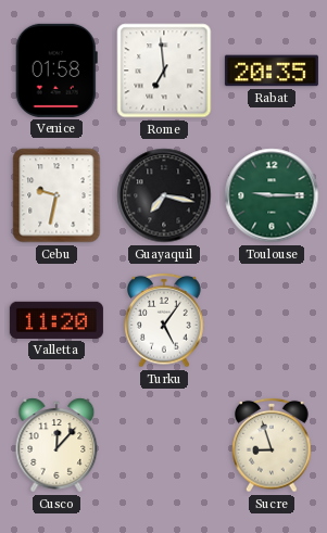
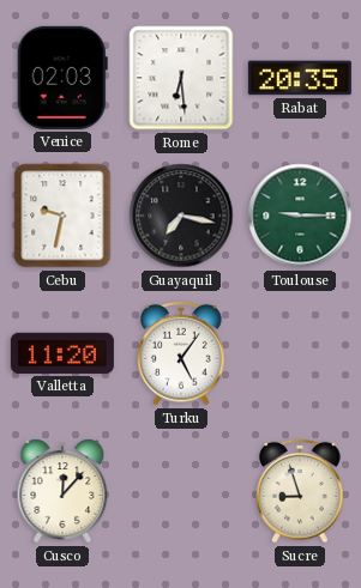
Venice: 01:58 -> 02:03
Rome: 6:59 -> 6:29
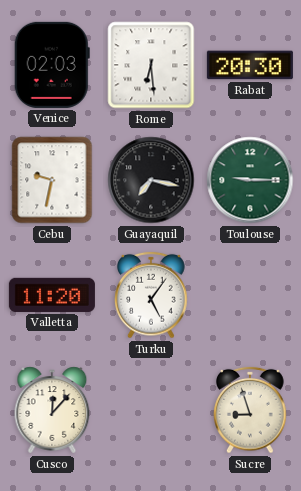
Rabat: 20:35 -> 20:30
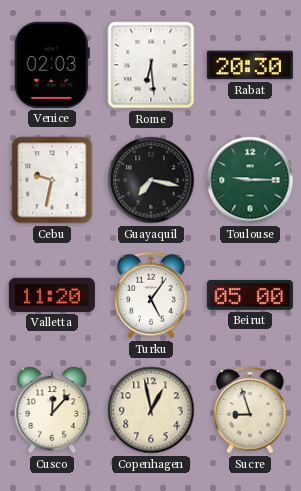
Beirut: none -> 05:00
Copenhagen: none -> 12:58
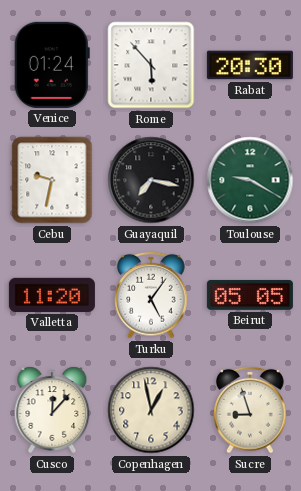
Venice: 02:03 -> 01:24
Rome: 6:29 -> 5:53
Toulouse: 9:15 -> 9:20
Beirut: 05:00 -> 05:05
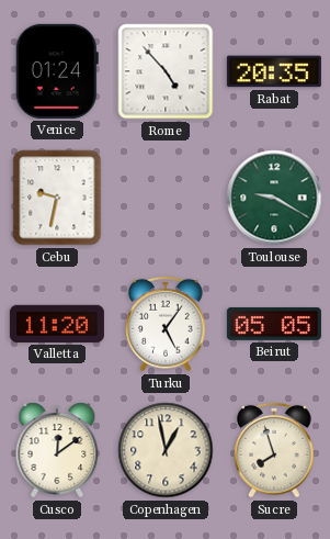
Rome: 5:53 -> 4:53
Rabat: 20:30 -> 20:35
Guayaquil: 7:17 -> none
Cusco: 12:07 -> 12:09
Sucre: 8:57 -> 7:57
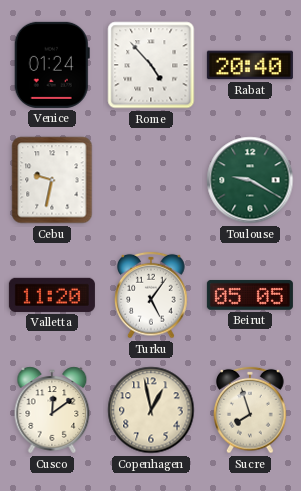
Rabat: 20:35 -> 20:40
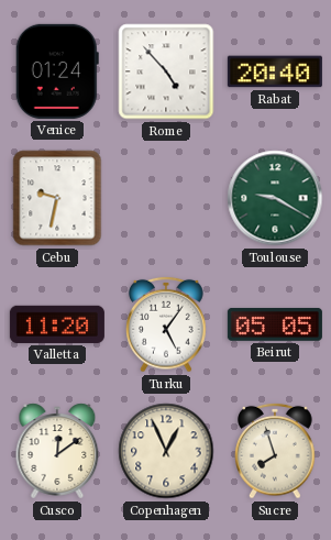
Copenhagen: 12:58 -> 12:56
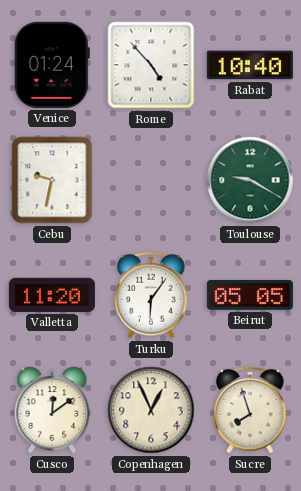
Rabat: 20:40 -> 10:40
Turku: 5:06 -> 6:06
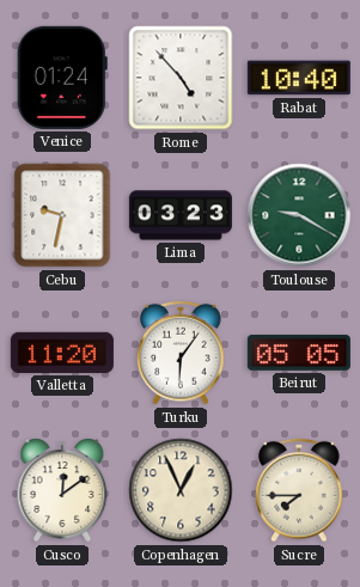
Lima: none -> 03:23
Sucre: 7:57 -> 7:45
